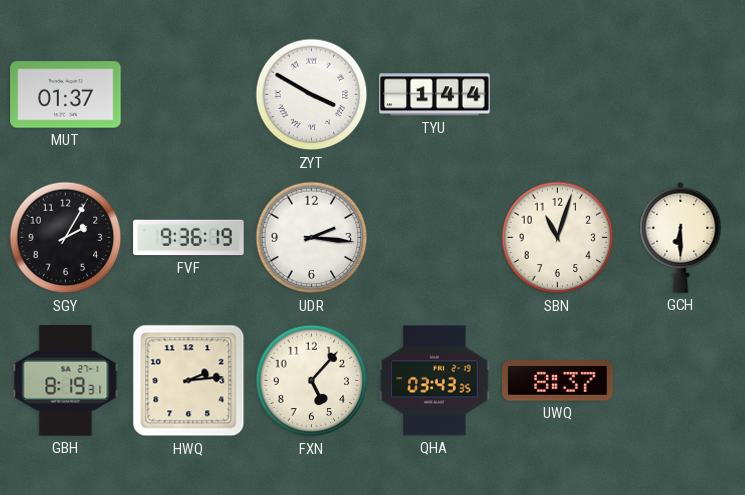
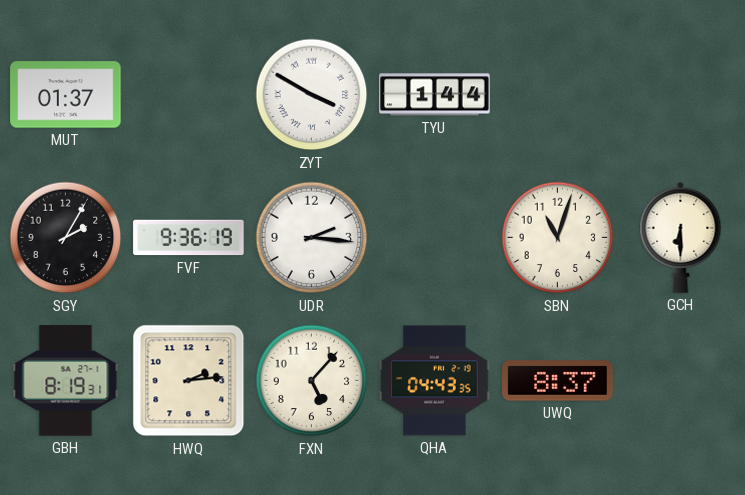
QHA: 03:43 -> 04:43
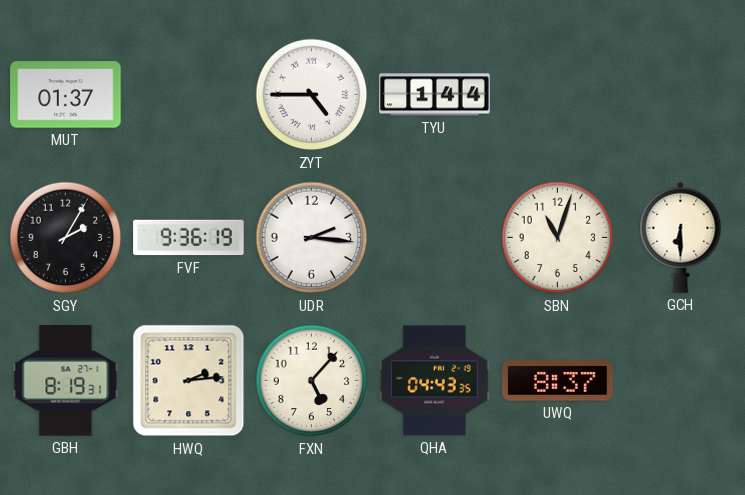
ZYT: 3:50 -> 4:45
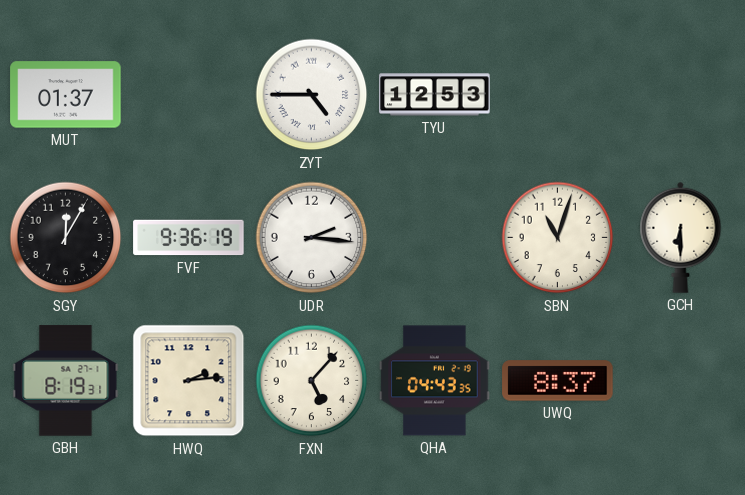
TYU: 1:44 -> 12:53
SGY: 2:05 -> 12:05
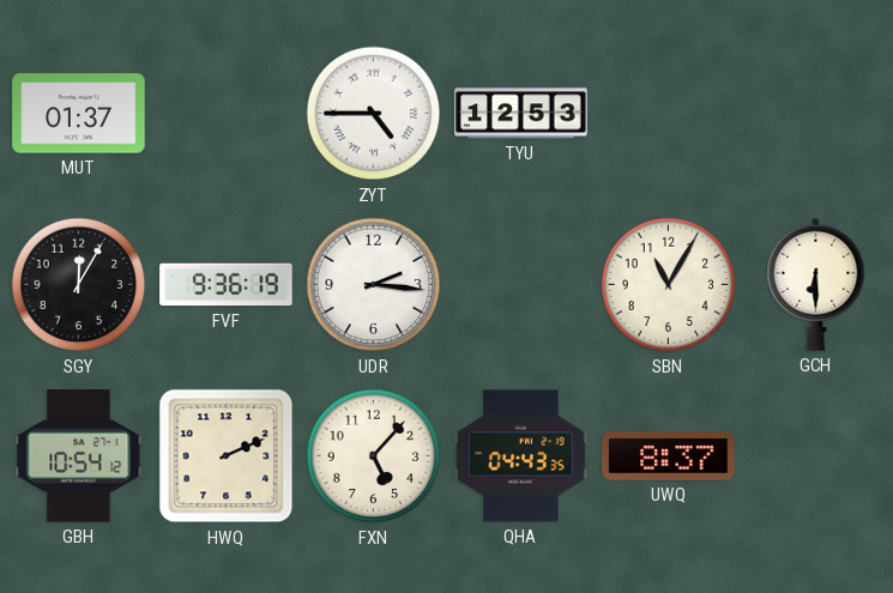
SBN: 11:03 -> 11:05
GBH: 8:19 -> 10:54
HWQ: 2:14 -> 2:11
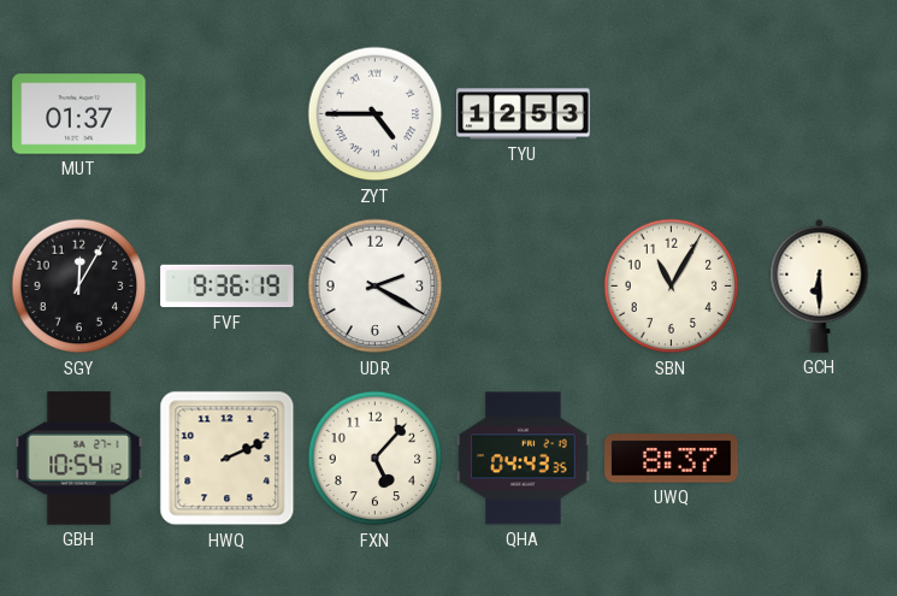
UDR: 2:16 -> 2:20
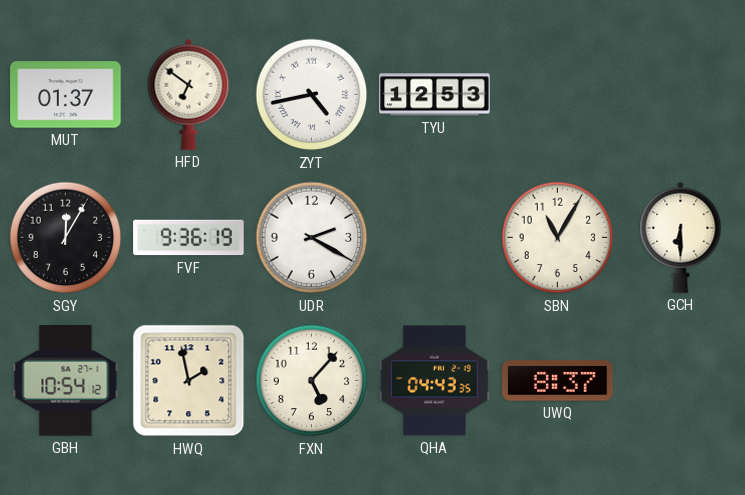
HFD: none -> 6:51
ZYT: 4:45 -> 4:43
HWQ: 2:11 -> 1:58
